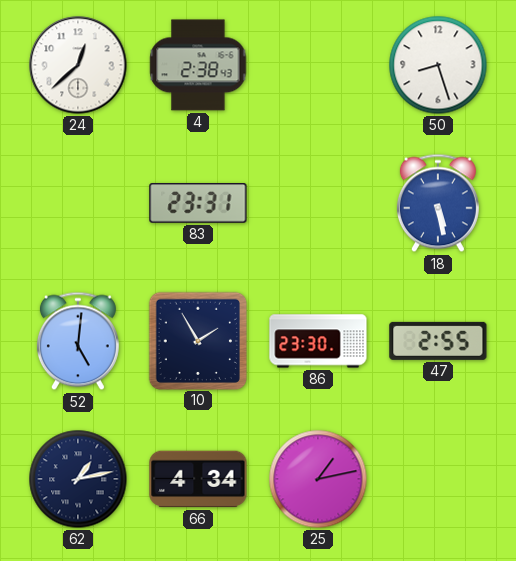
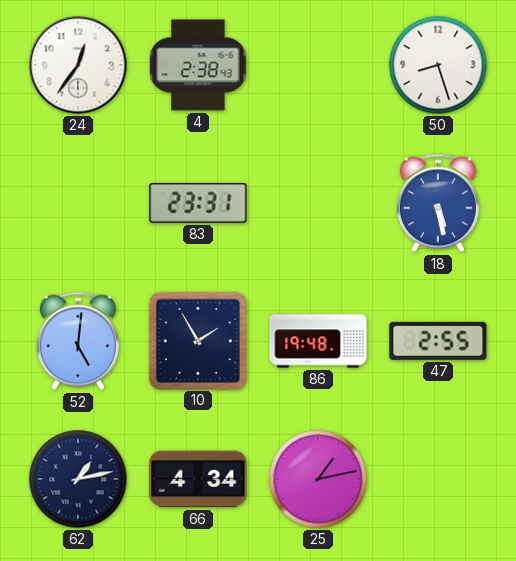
24: 12:38 -> 12:36
86: 23:30 -> 19:48
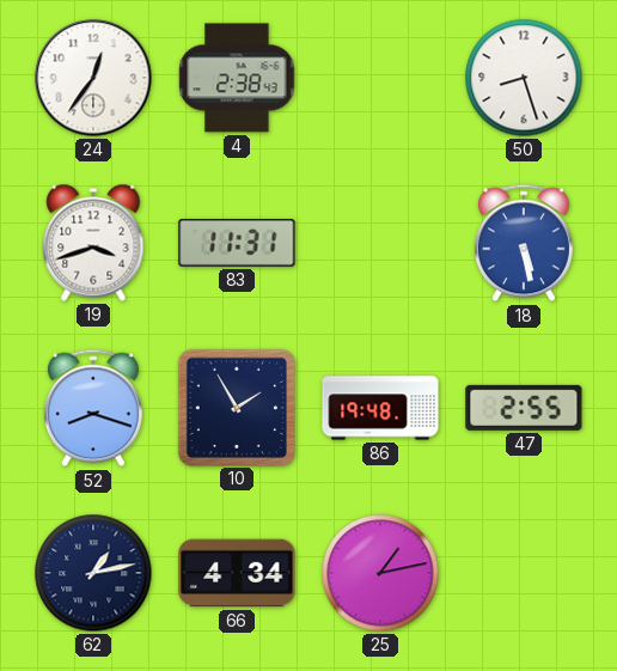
19: none -> 3:42
83: 23:31 -> 11:31
52: 5:01 -> 8:18
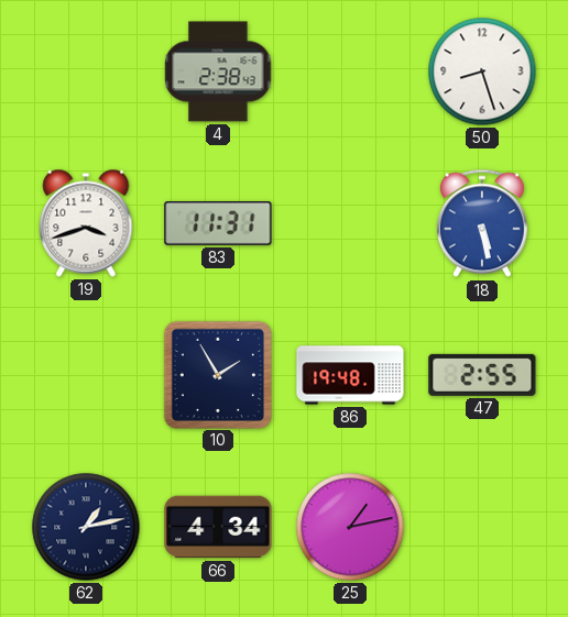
24: 12:36 -> none
52: 8:18 -> none
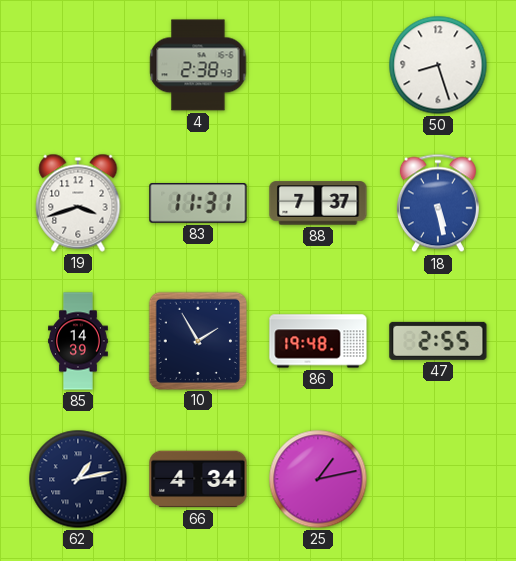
88: none -> 7:37
85: none -> 14:39
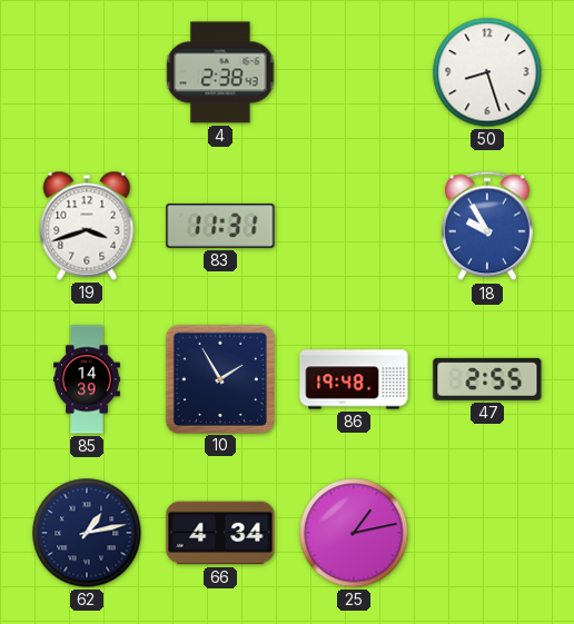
88: 7:37 -> none
18: 5:28 -> 9:55
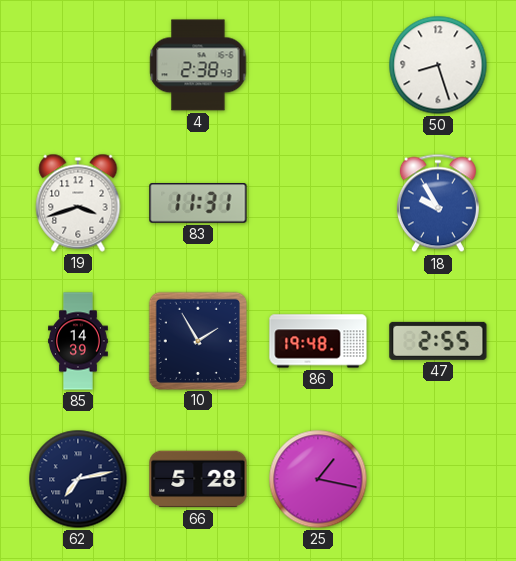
62: 1:13 -> 7:13
66: 4:34 -> 5:28
25: 1:13 -> 1:17
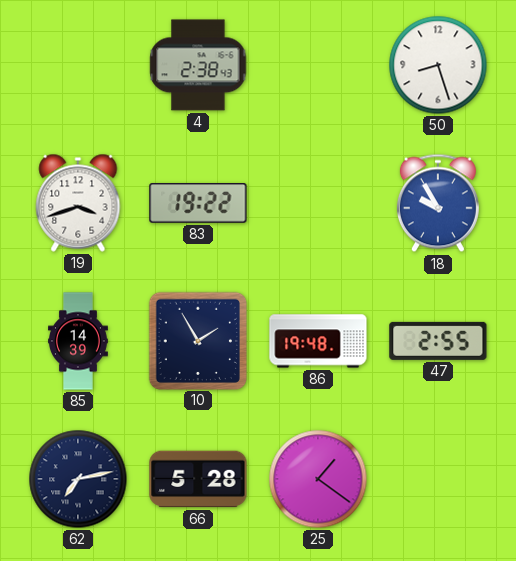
83: 11:31 -> 19:22
25: 1:17 -> 1:21
